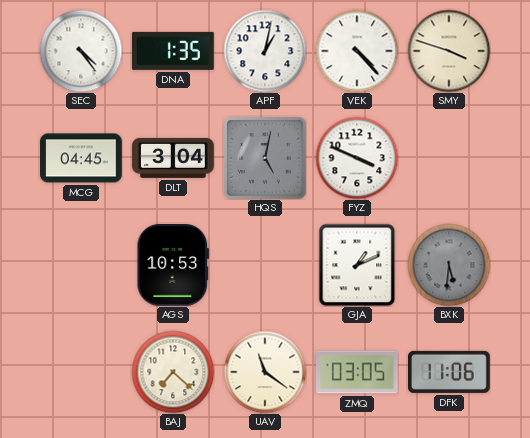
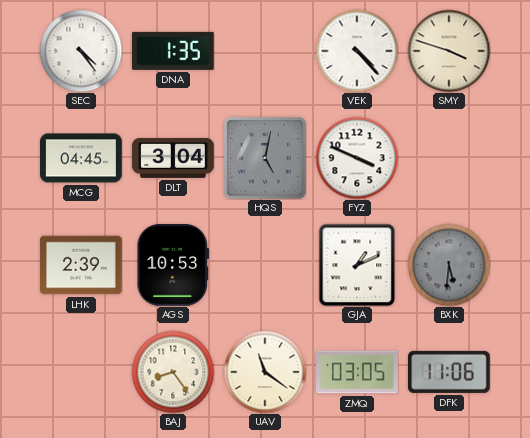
APF: 1:02 -> none
LHK: none -> 2:39
BAJ: 7:22 -> 8:24
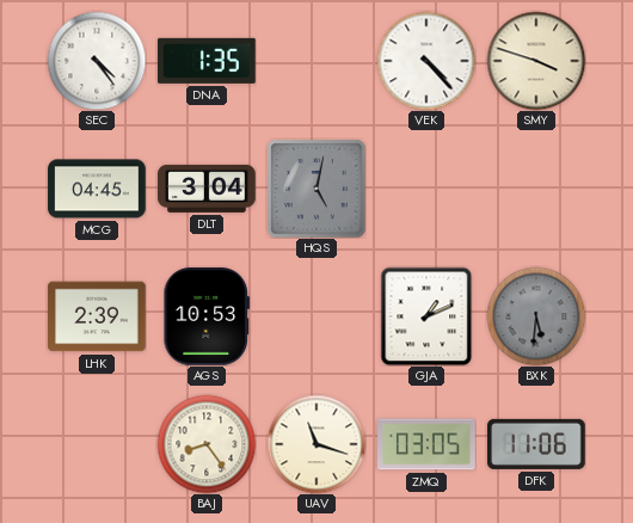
FYZ: 3:49 -> none
UAV: 11:21 -> 11:18
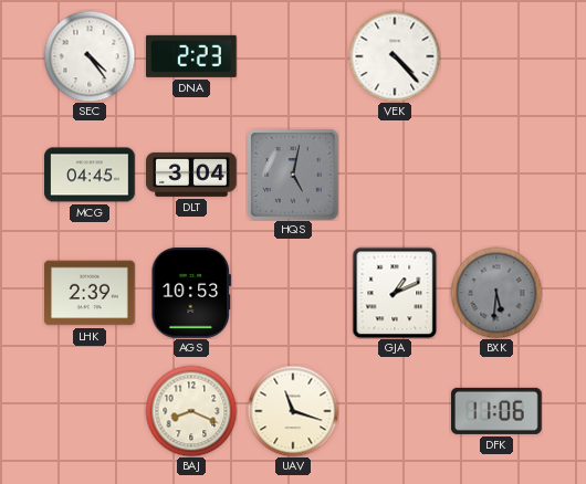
DNA: 1:35 -> 2:23
SMY: 3:48 -> none
BAJ: 8:24 -> 8:19
ZMQ: 03:05 -> none
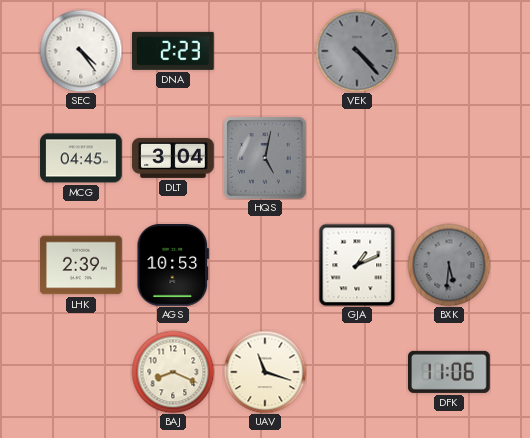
VEK dial: white -> grey
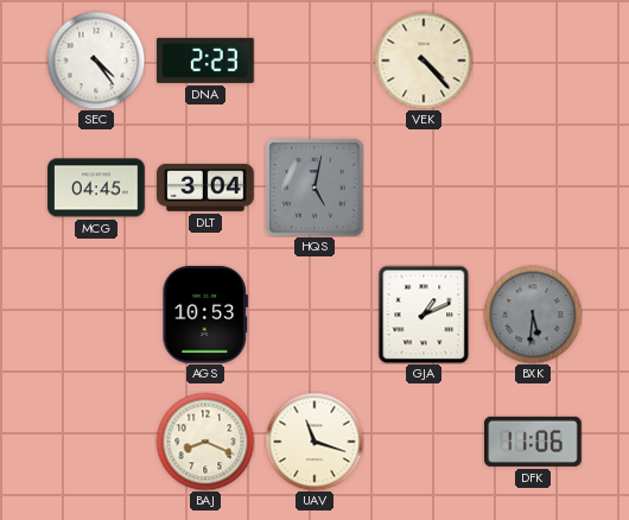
VEK dial: grey -> cream
LHK: 2:39 -> none
